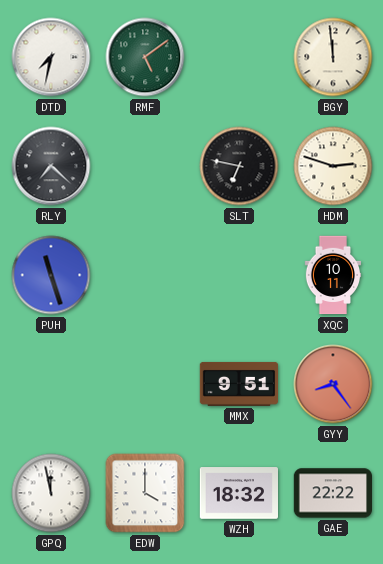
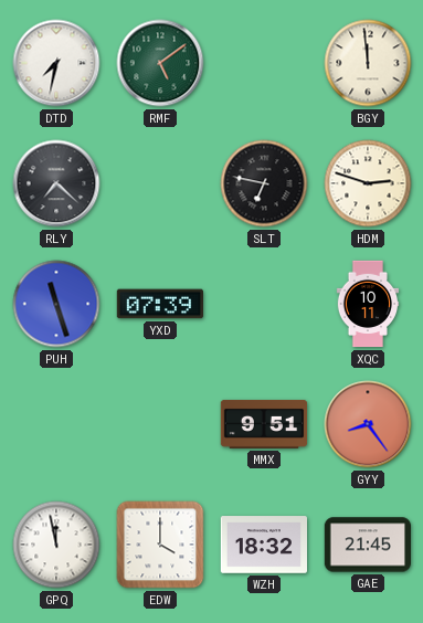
YXD: none -> 07:39
GAE: 22:22 -> 21:45
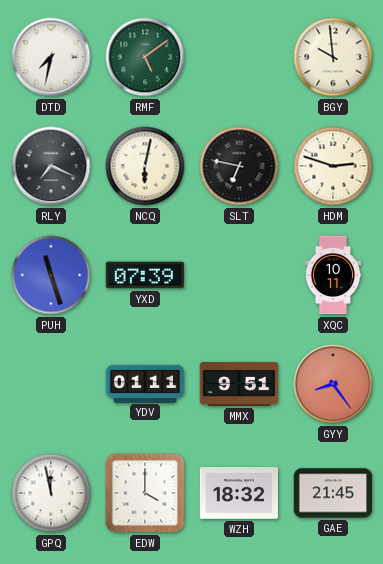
BGY: 11:59 -> 9:59
RLY: 7:22 -> 7:19
NCQ: none -> 6:02
YDV: none -> 01:11
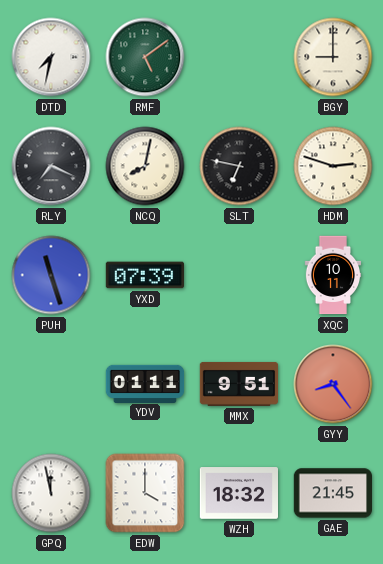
BGY: 9:59 -> 9:00
NCQ: 6:02 -> 8:02
